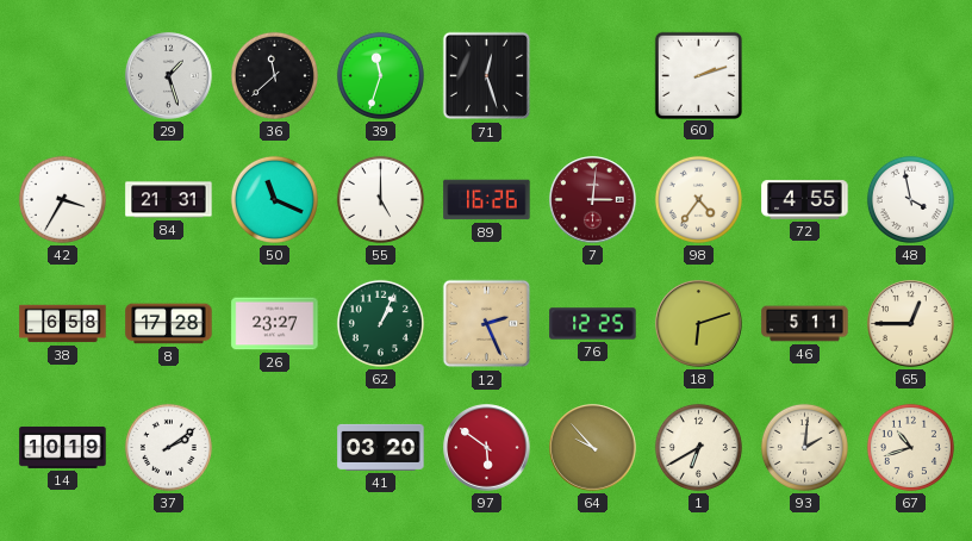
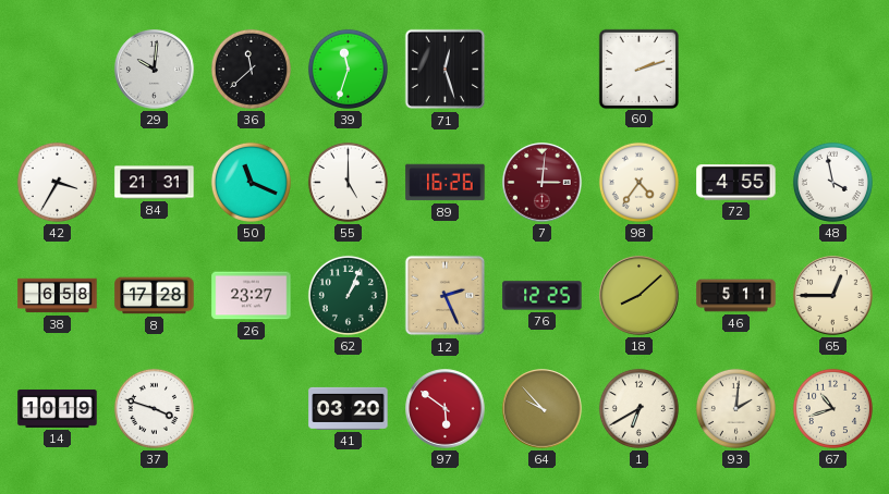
29: 1:27 -> 10:01
18: 6:12 -> 8:08
37: 2:09 -> 3:48
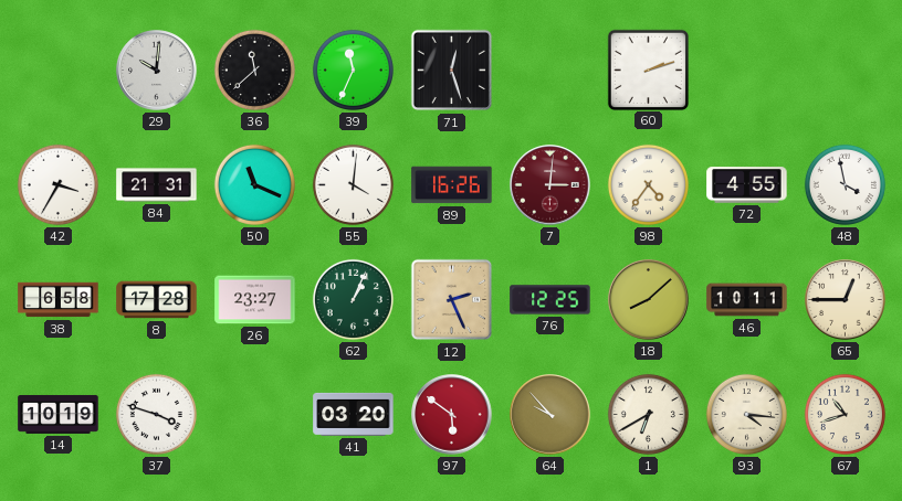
39: 11:33 -> 11:34
55: 5:00 -> 4:01
46: 5:11 -> 10:11
93: 2:01 -> 4:16
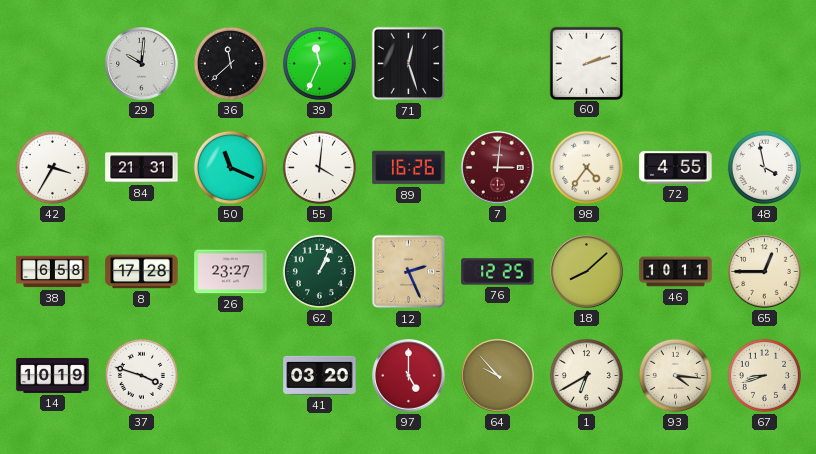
97: 5:51 -> 5:00
67: 10:42 -> 8:42
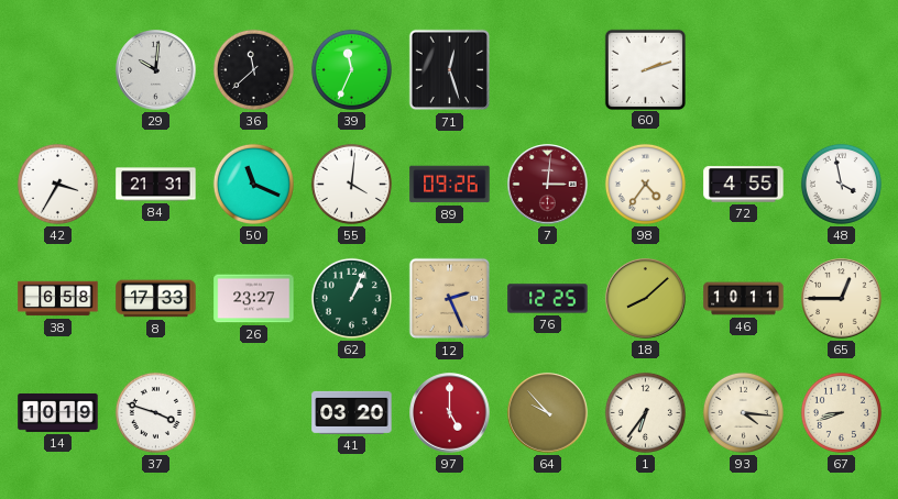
89: 16:26 -> 09:26
8: 17:28 -> 17:33
1: 6:40 -> 6:36
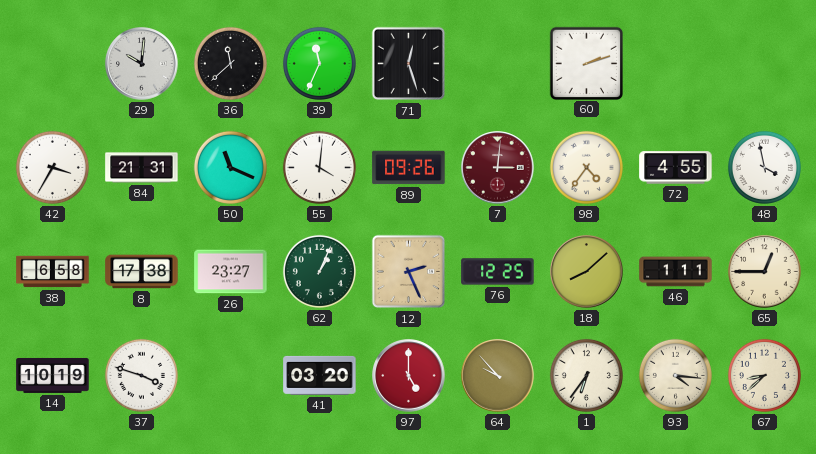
8: 17:33 -> 17:38
46: 10:11 -> 1:11
67: 8:42 -> 8:38
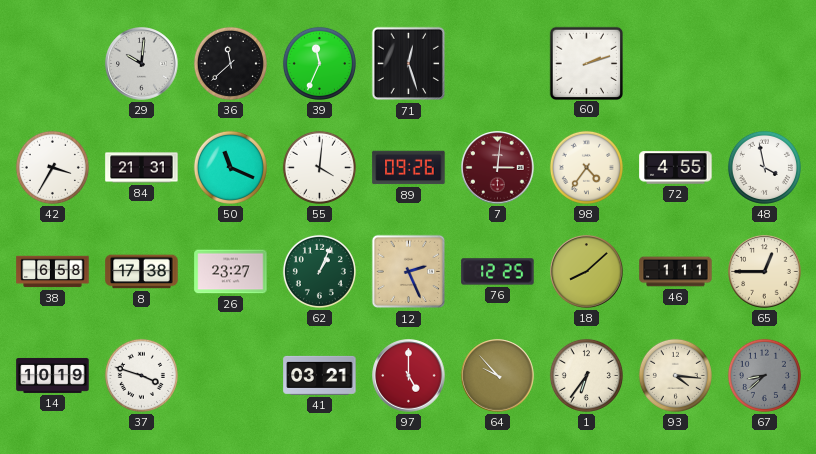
41: 03:20 -> 03:21
67 dial: cream -> grey
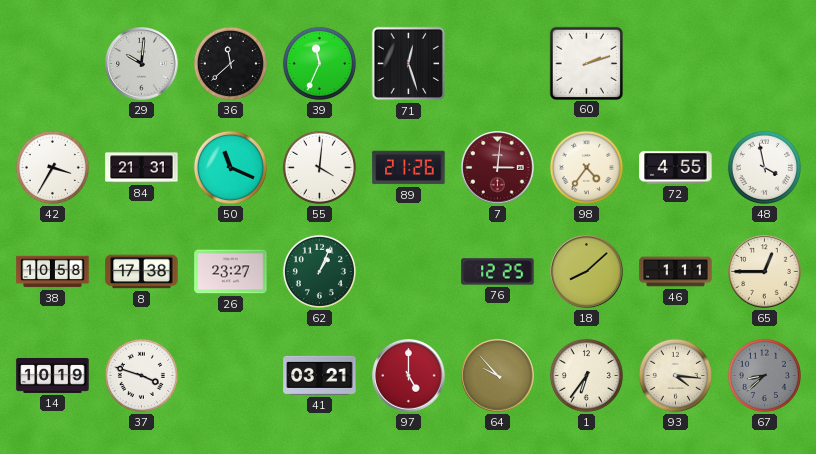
89: 09:26 -> 21:26
38: 6:58 -> 10:58
12: 2:26 -> none
